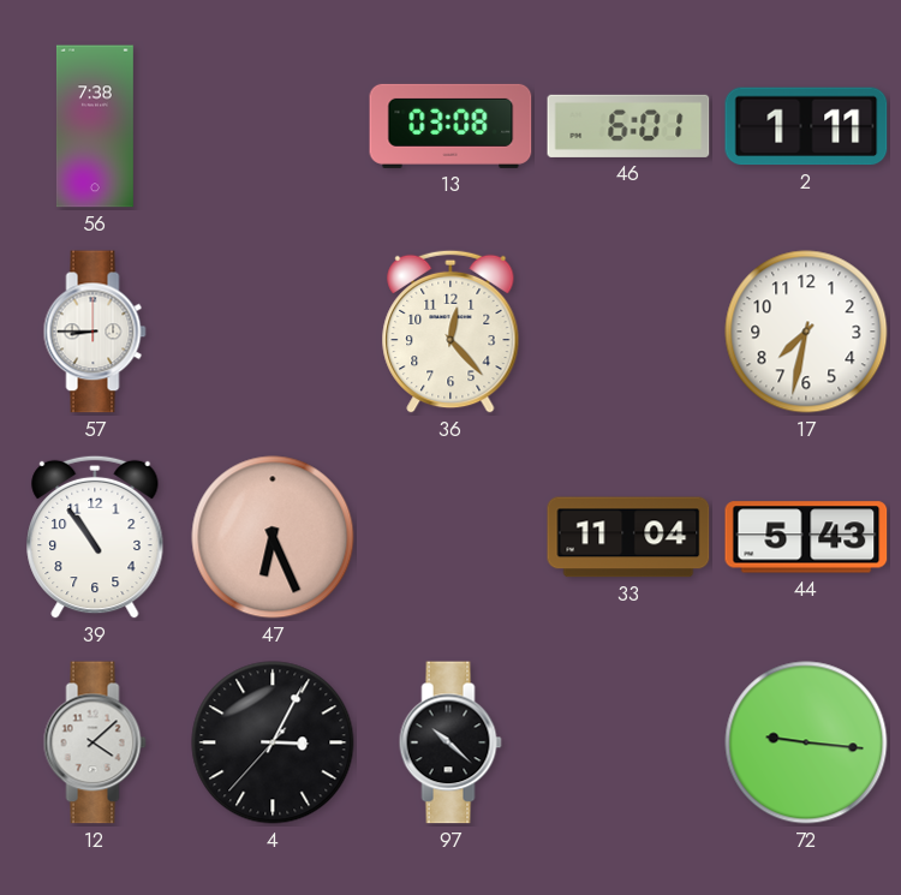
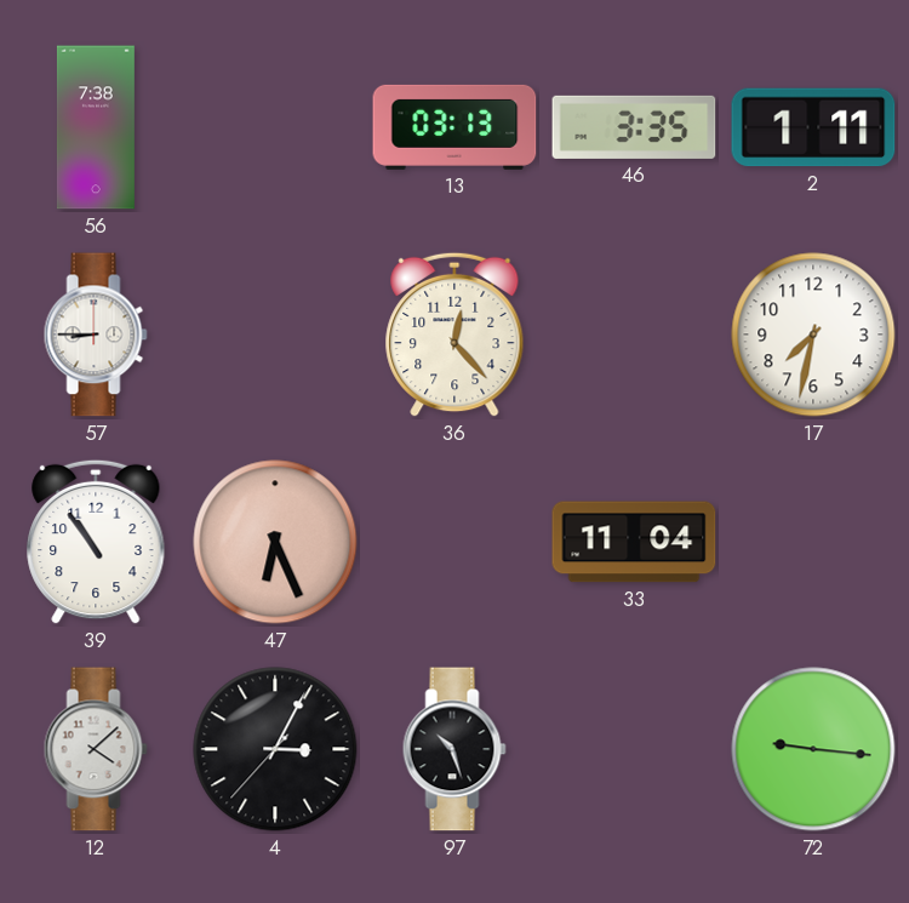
13: 03:08 -> 03:13
46: 6:01 -> 3:35
44: 5:43 -> none
97: 10:22 -> 10:27
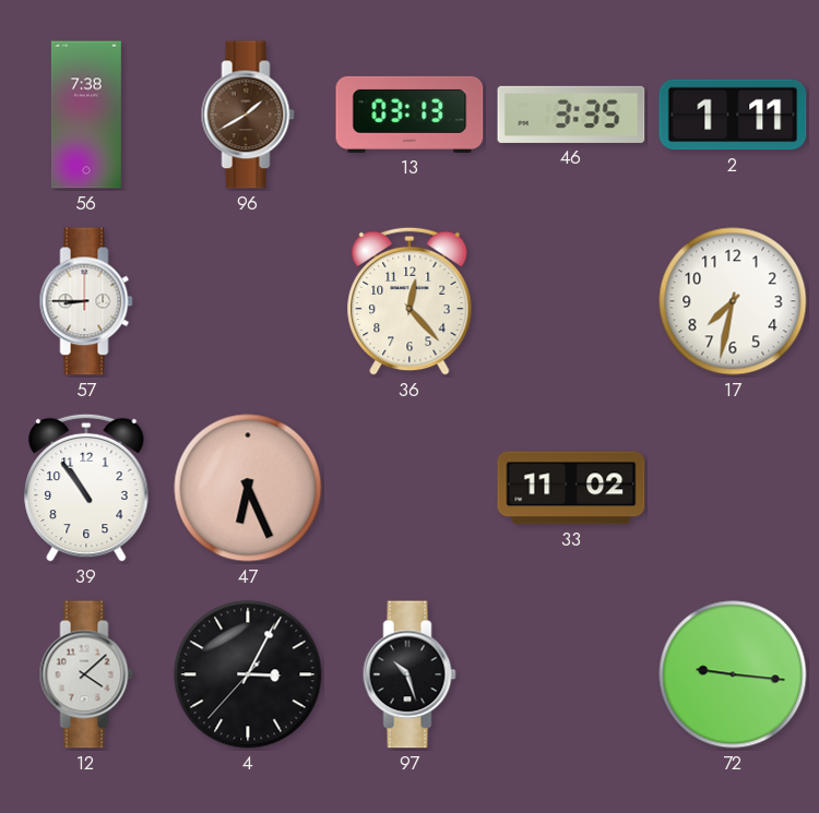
96: none -> 1:40
33: 11:04 -> 11:02
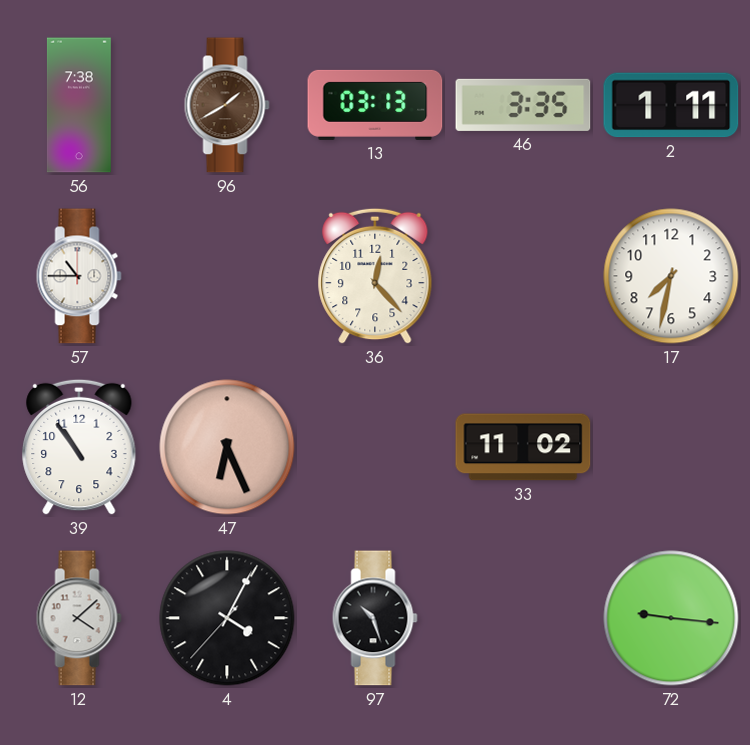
57: 8:45 -> 10:45
4: 3:04 -> 4:04
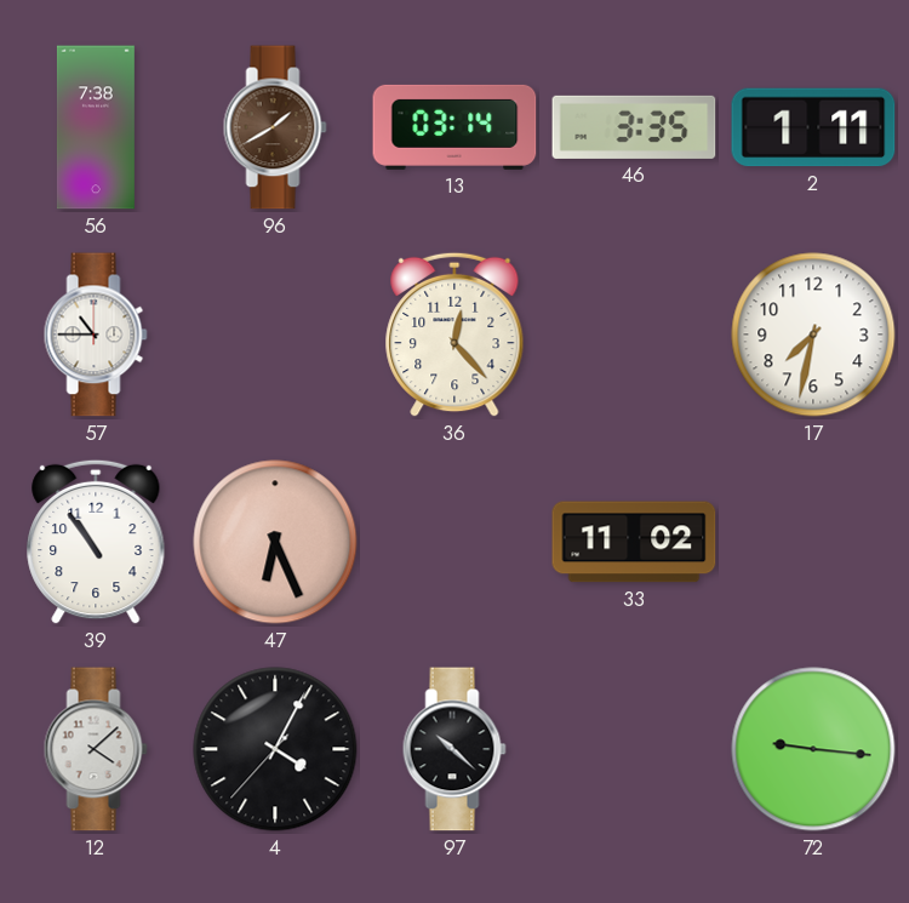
13: 03:13 -> 03:14
97: 10:27 -> 10:22
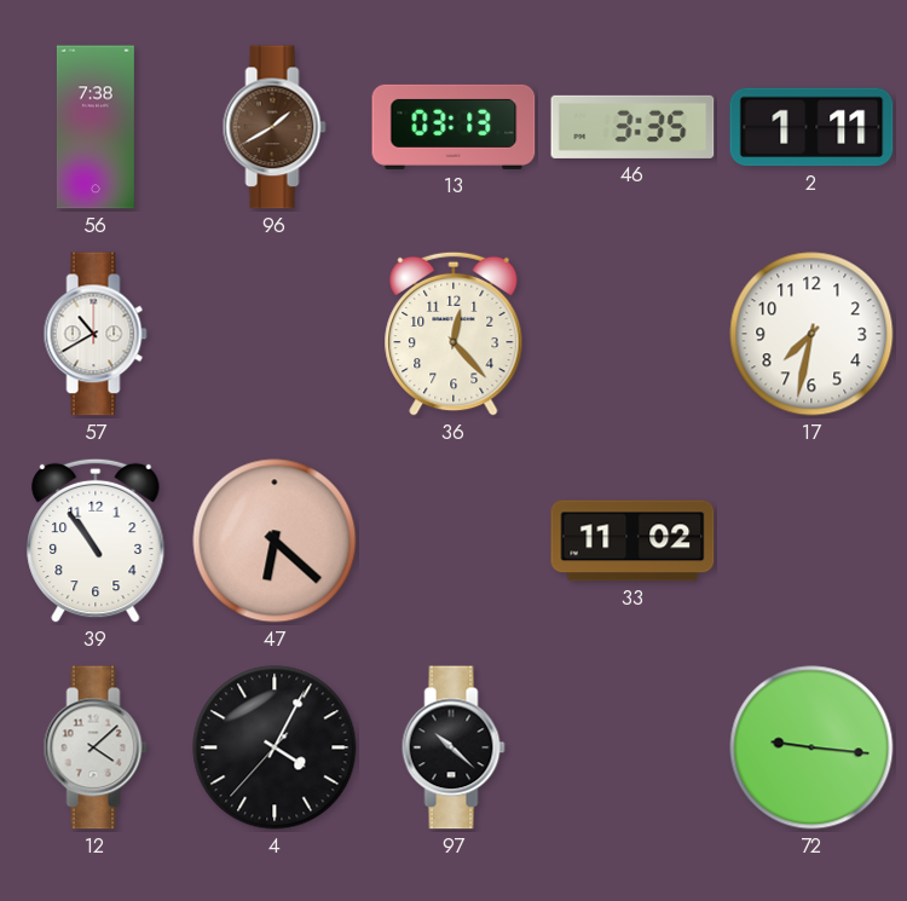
13: 03:14 -> 03:13
57: 10:45 -> 10:40
47: 6:26 -> 6:22
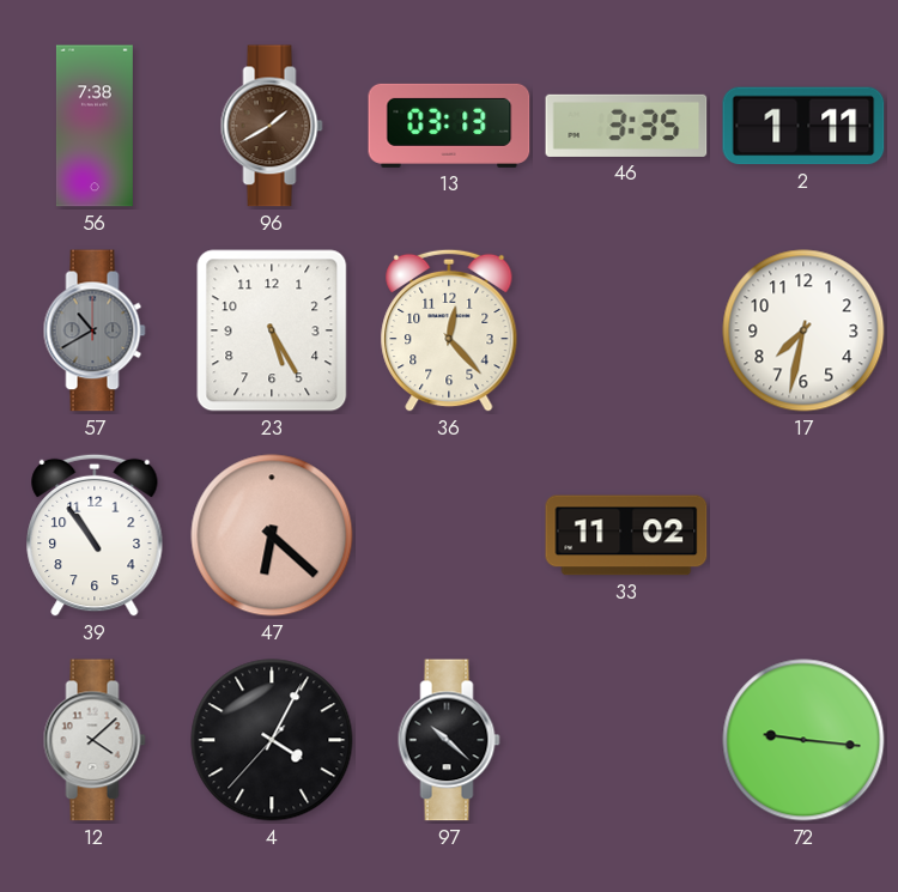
57 dial: white -> grey
23: none -> 5:25
